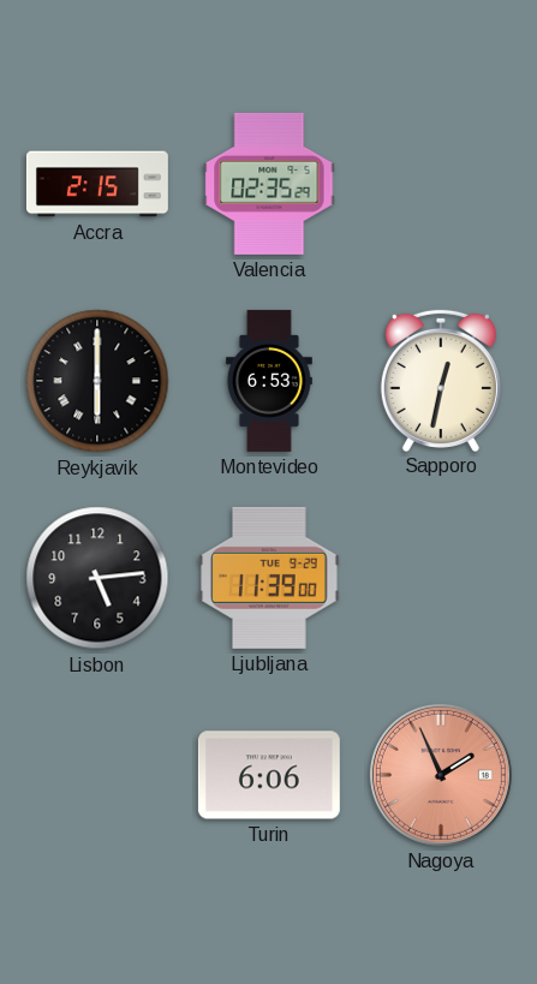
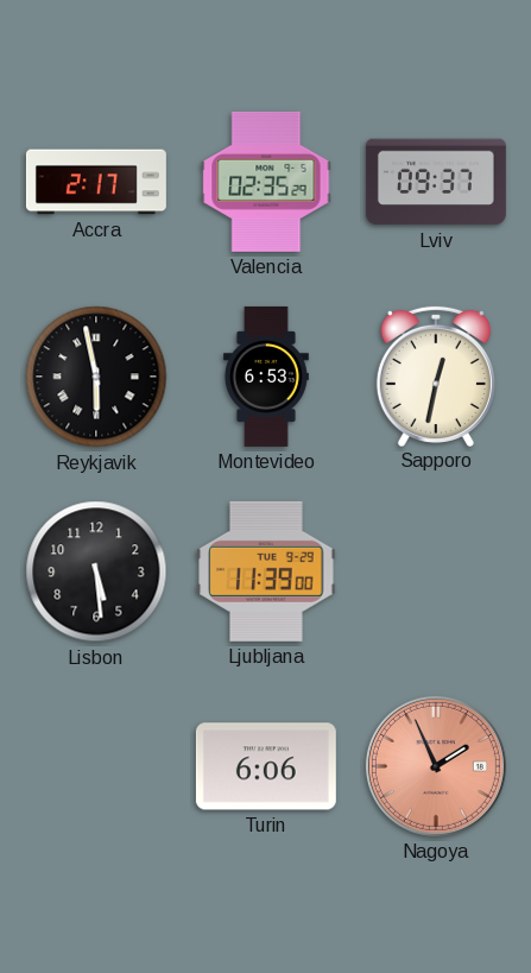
Accra: 2:15 -> 2:17
Lviv: none -> 09:37
Reykjavik: 6:00 -> 5:58
Lisbon: 5:14 -> 5:29
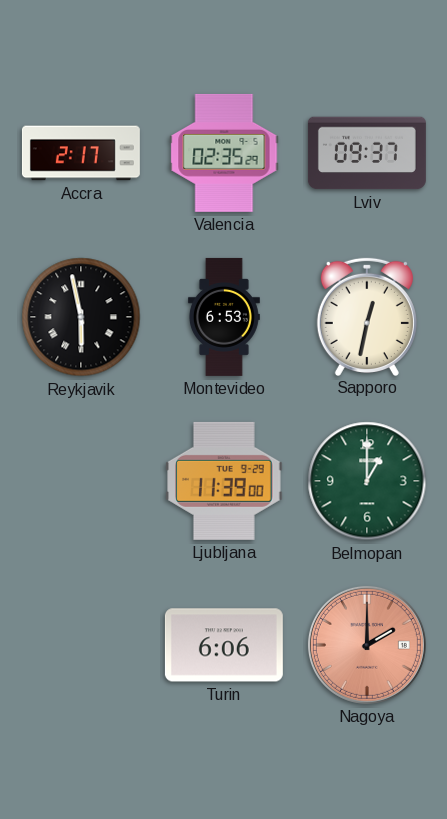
Lisbon: 5:29 -> none
Belmopan: none -> 1:00
Nagoya: 1:56 -> 2:00
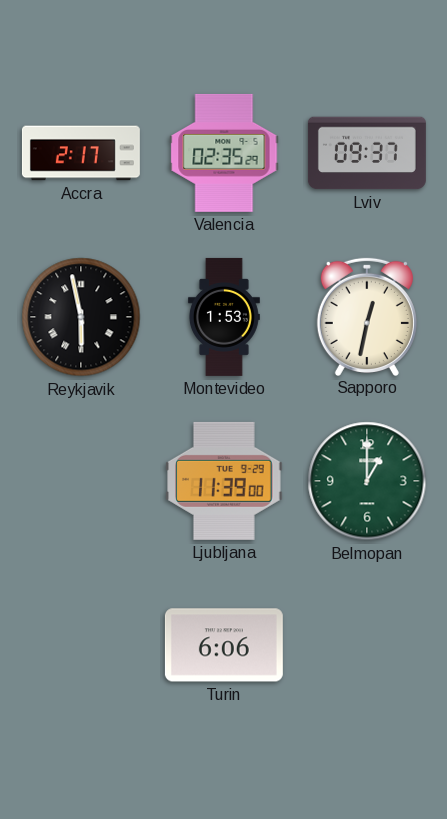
Montevideo: 6:53 -> 1:53
Nagoya: 2:00 -> none
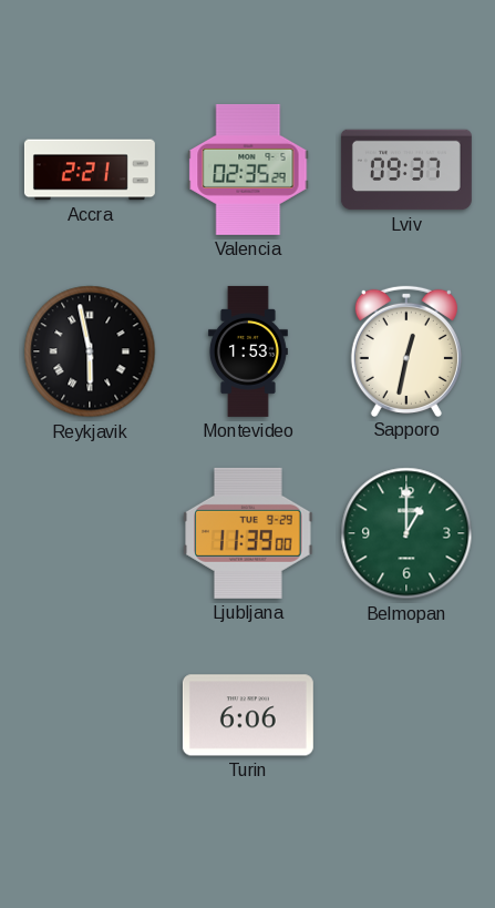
Accra: 2:17 -> 2:21
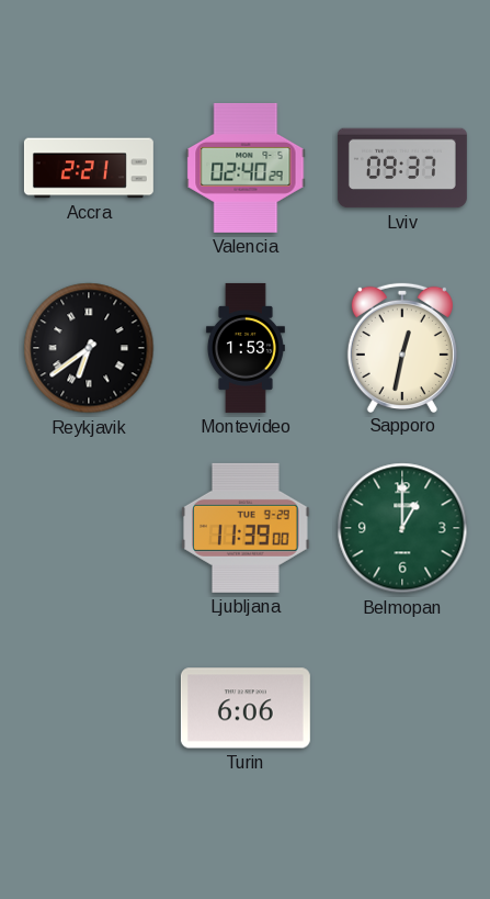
Valencia: 02:35 -> 02:40
Reykjavik: 5:58 -> 6:39
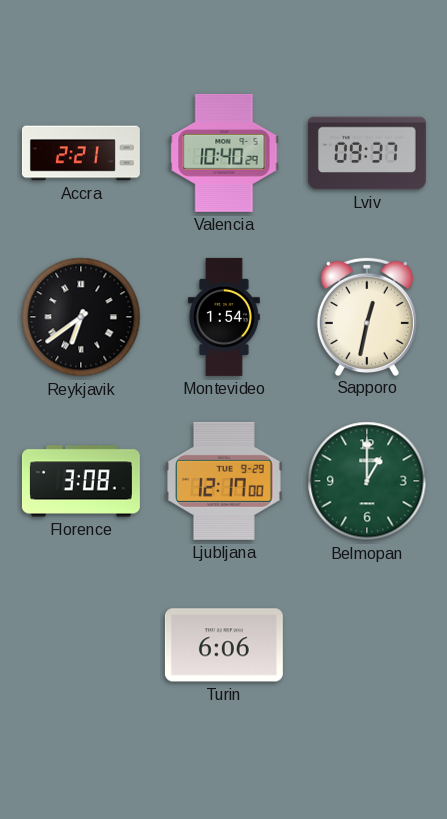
Valencia: 02:40 -> 10:40
Montevideo: 1:53 -> 1:54
Florence: none -> 3:08
Ljubljana: 11:39 -> 12:17
